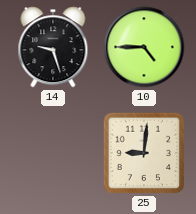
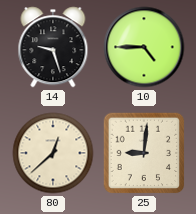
80: none -> 12:38
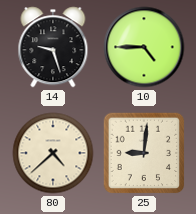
80: 12:38 -> 4:38
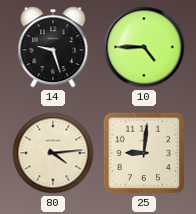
80: 4:38 -> 4:14
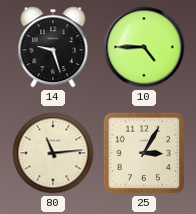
80: 4:14 -> 11:14
25: 9:01 -> 3:05
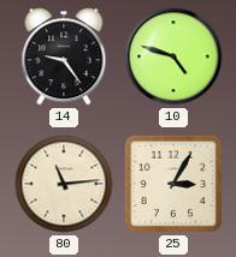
14: 9:27 -> 9:24
10: 4:45 -> 4:48
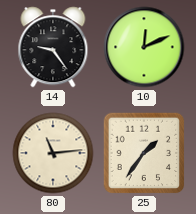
10: 4:48 -> 12:11
25: 3:05 -> 1:36
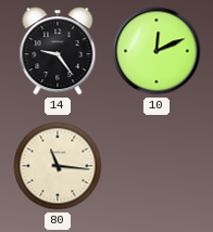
80: 11:14 -> 11:16
25: 1:36 -> none
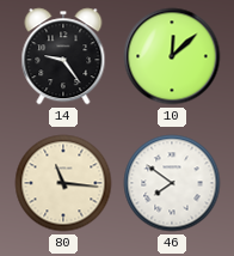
10: 12:11 -> 12:08
46: none -> 7:51
